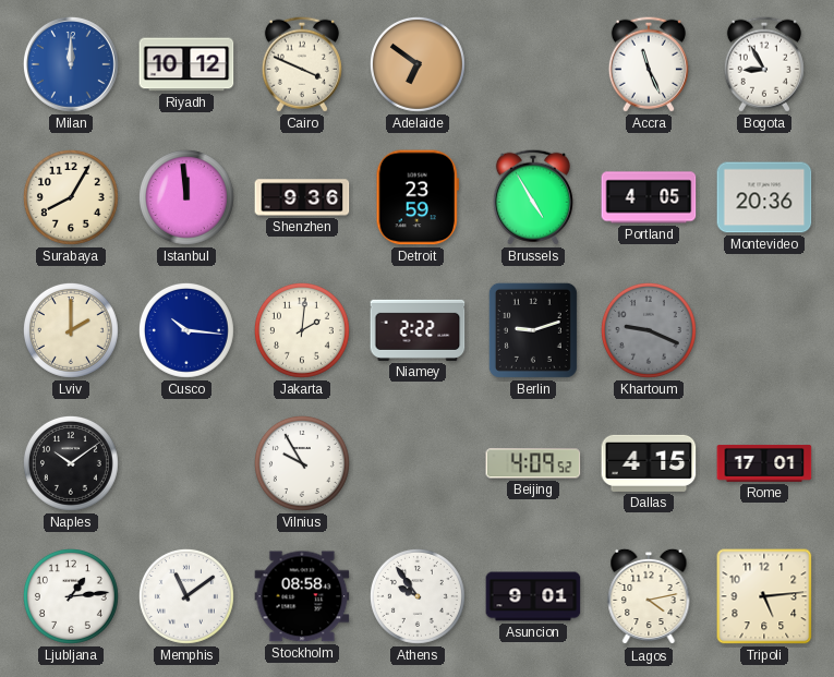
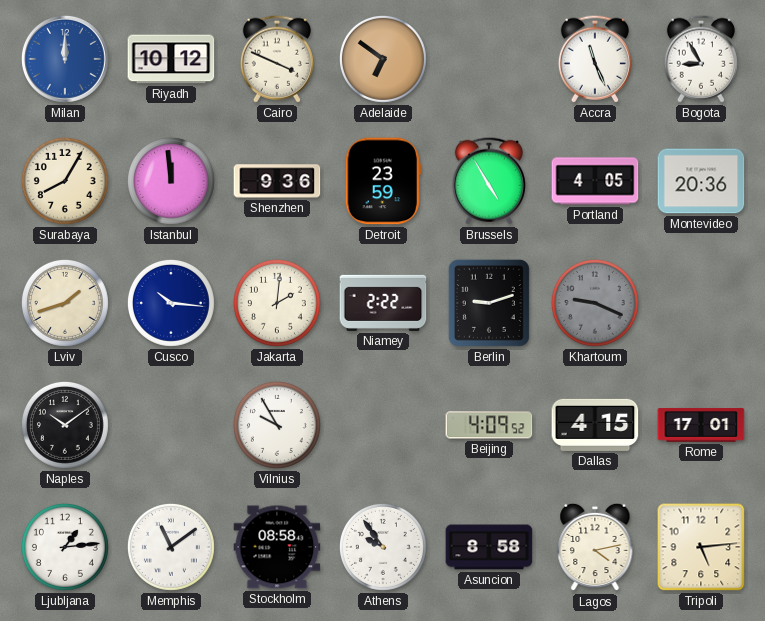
Lviv: 2:00 -> 1:42
Asuncion: 9:01 -> 8:58
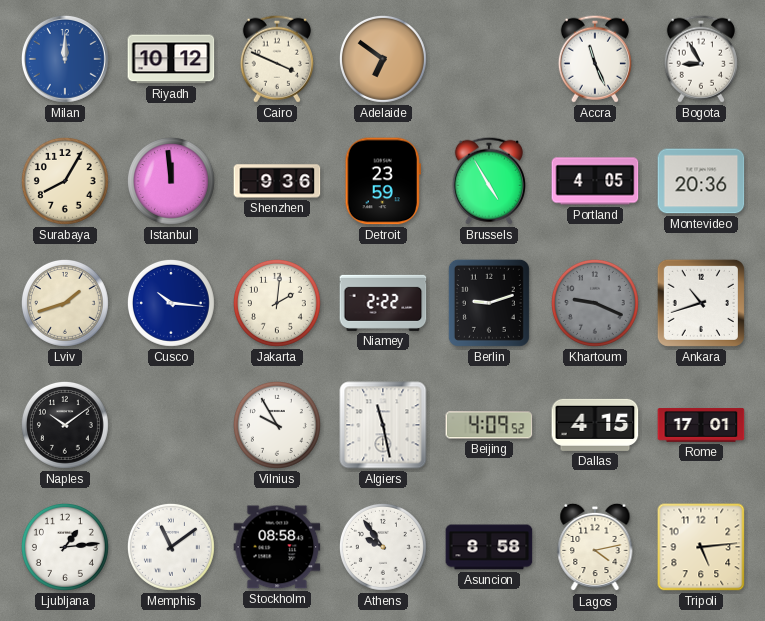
Ankara: none -> 10:42
Algiers: none -> 11:28
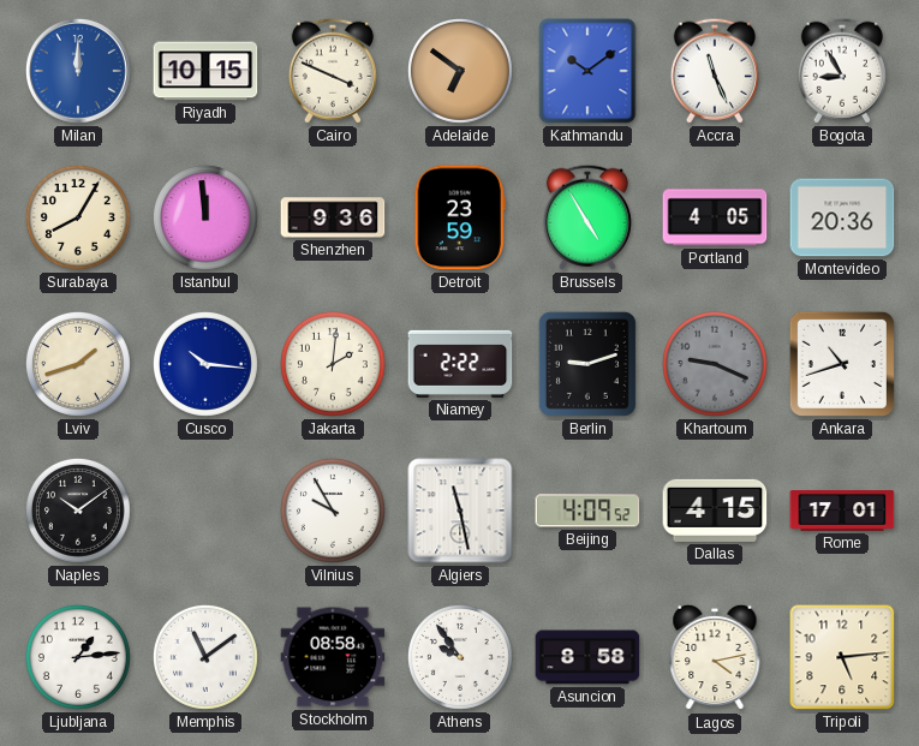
Riyadh: 10:12 -> 10:15
Kathmandu: none -> 10:09
